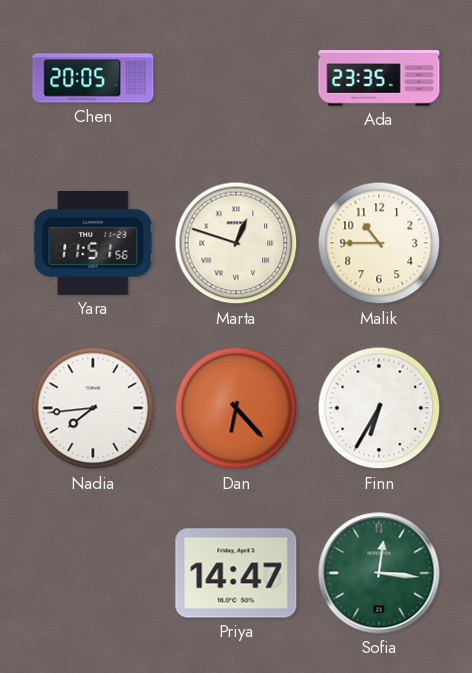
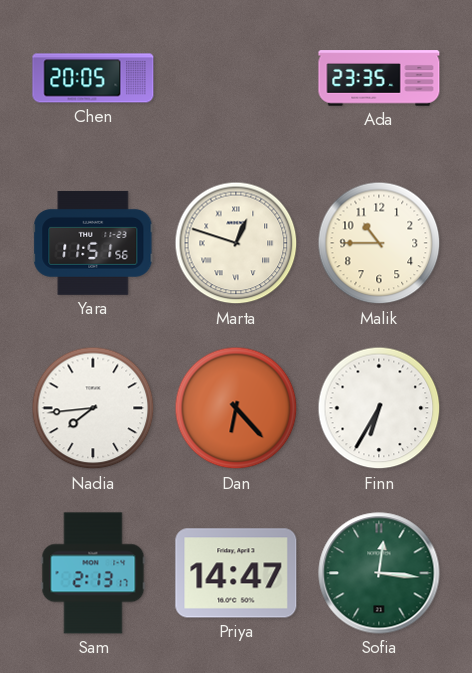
Sam: none -> 2:13
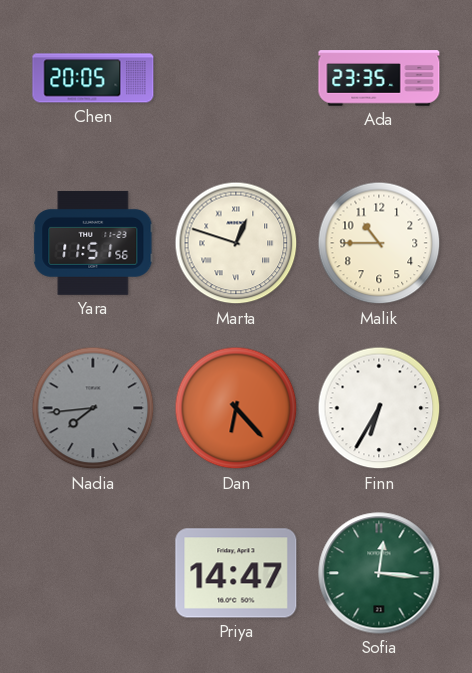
Nadia dial: white -> grey
Sam: 2:13 -> none
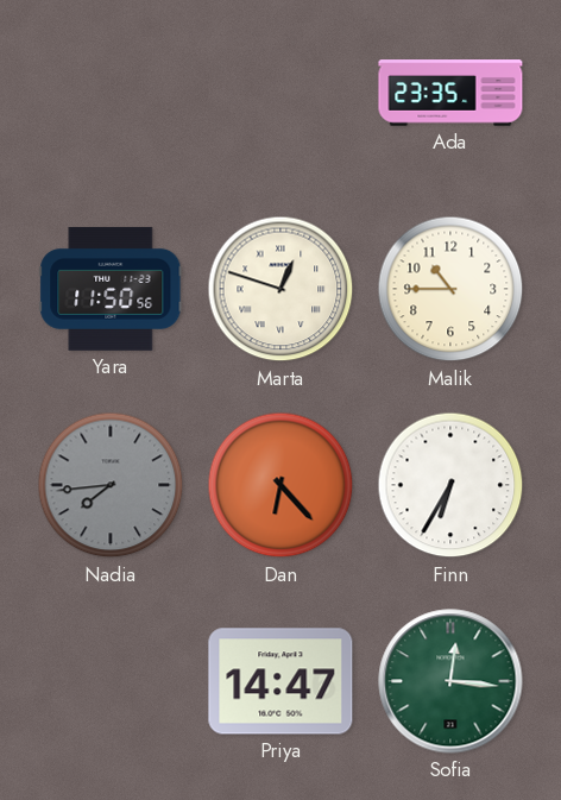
Chen: 20:05 -> none
Yara: 11:51 -> 11:50
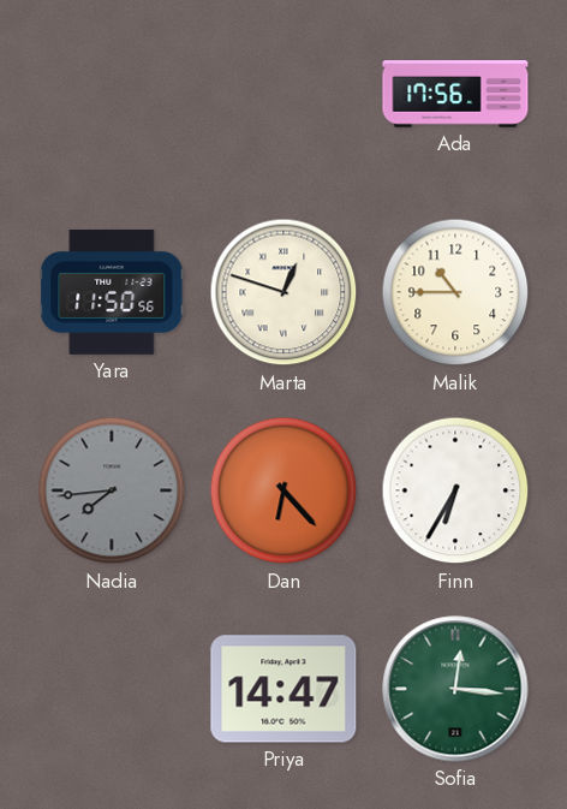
Ada: 23:35 -> 17:56
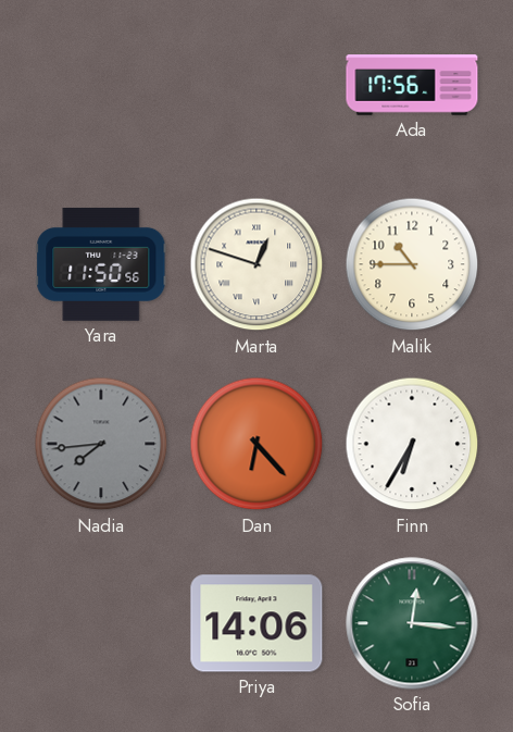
Priya: 14:47 -> 14:06
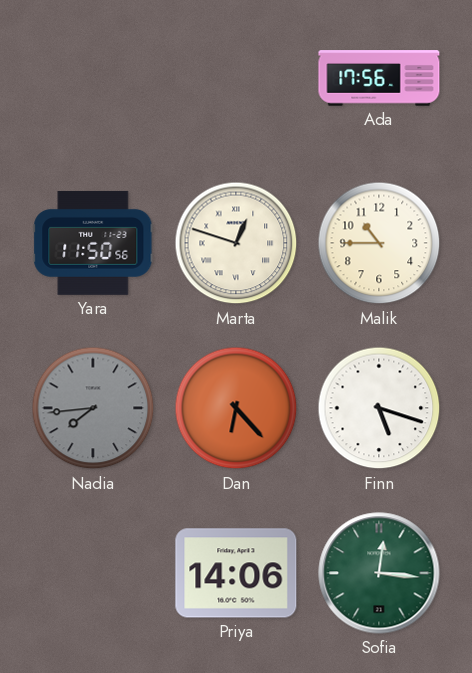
Finn: 6:35 -> 5:18
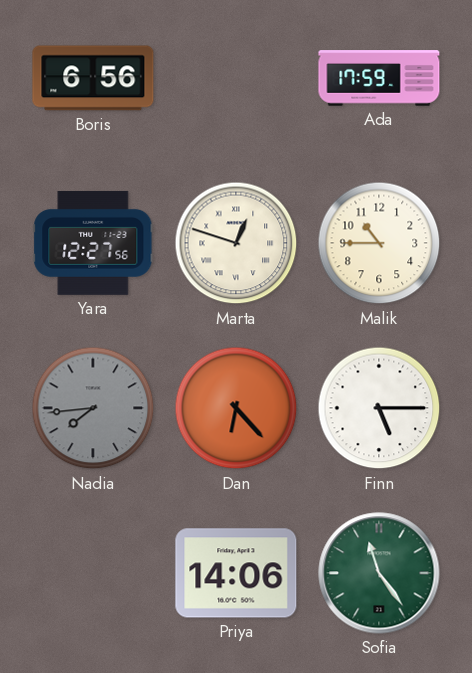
Boris: none -> 6:56
Ada: 17:56 -> 17:59
Yara: 11:50 -> 12:27
Finn: 5:18 -> 5:15
Sofia: 12:16 -> 11:24
